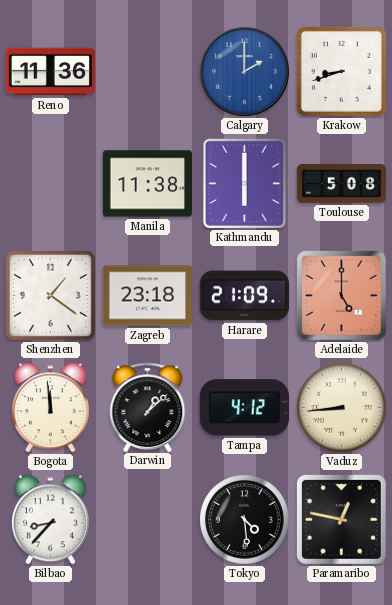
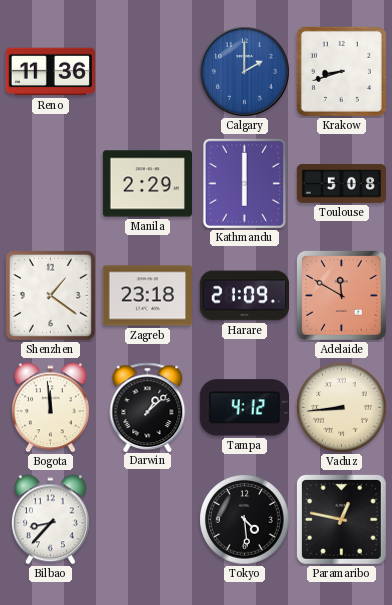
Manila: 11:38 -> 2:29
Adelaide: 5:00 -> 11:50
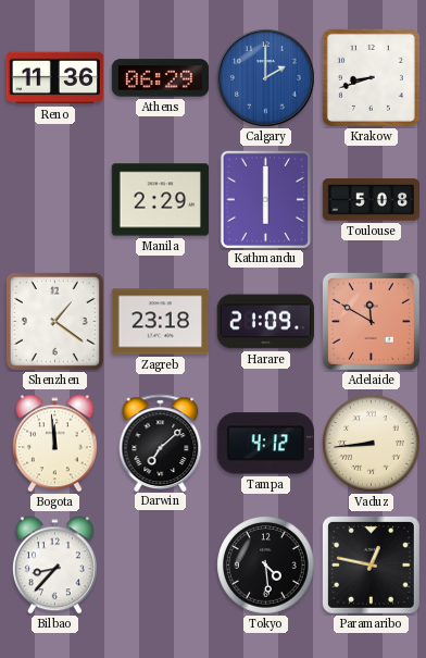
Athens: none -> 06:29
Darwin: 1:08 -> 7:08
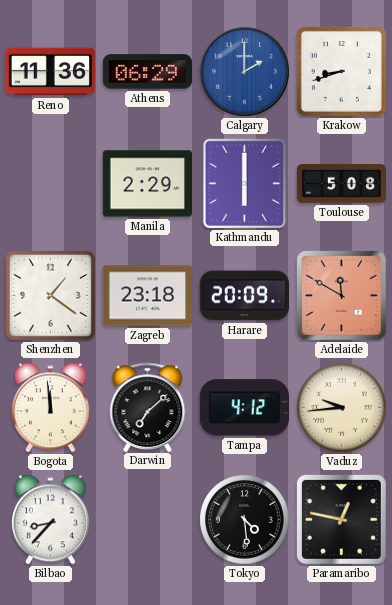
Harare: 21:09 -> 20:09
Vaduz: 8:44 -> 9:44
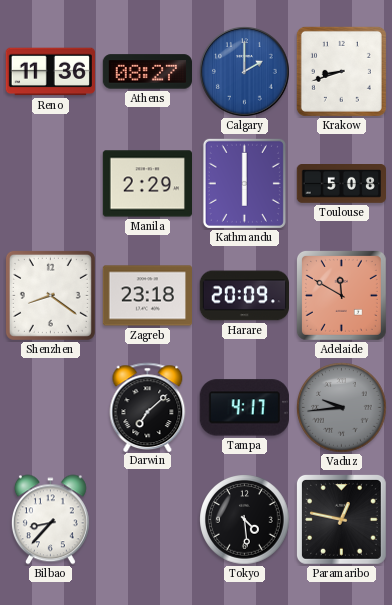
Athens: 06:29 -> 08:27
Shenzhen: 1:21 -> 8:21
Bogota: 11:59 -> none
Tampa: 4:12 -> 4:17
Vaduz dial: cream -> grey
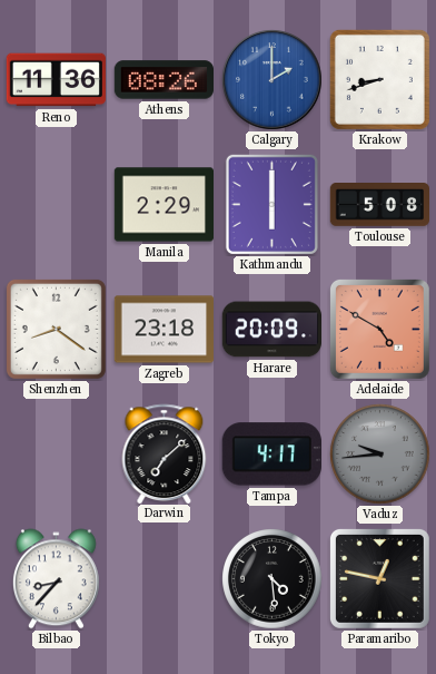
Athens: 08:27 -> 08:26
Adelaide: 11:50 -> 4:50
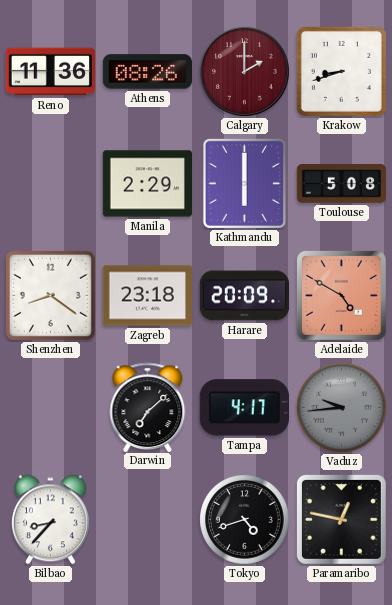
Calgary dial: blue -> burgundy
Tokyo: 4:29 -> 4:42
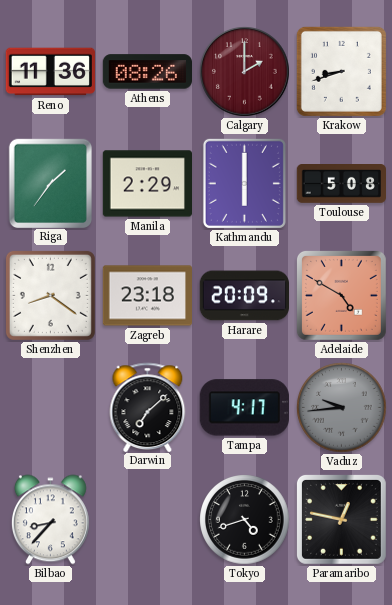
Riga: none -> 1:36
